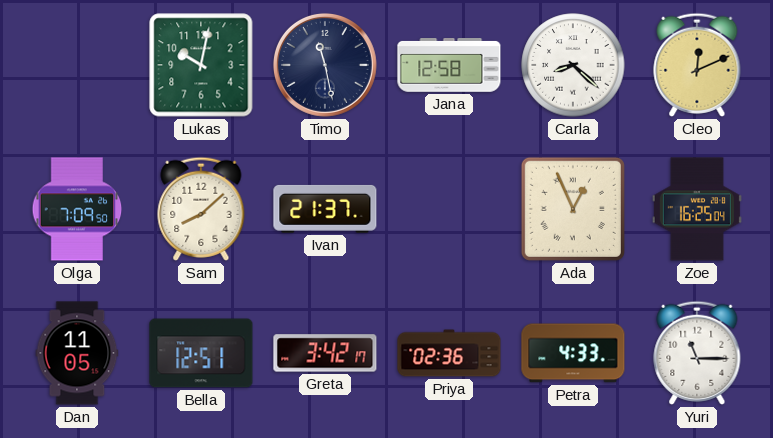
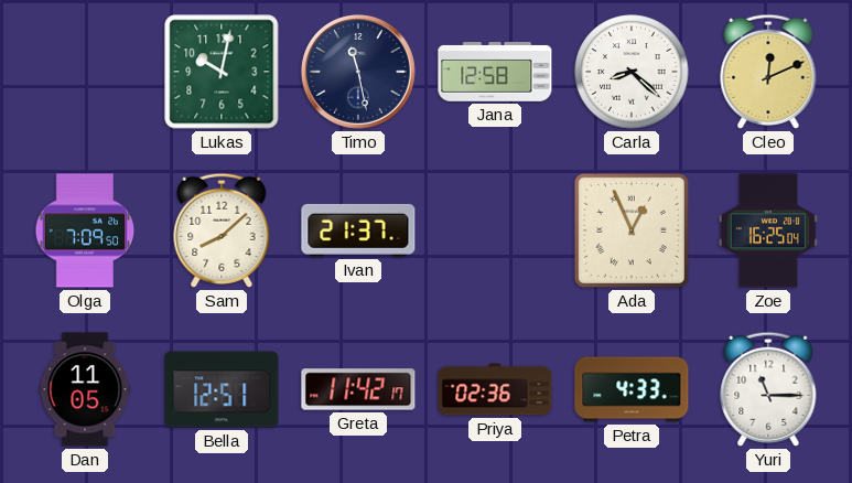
Greta: 3:42 -> 11:42
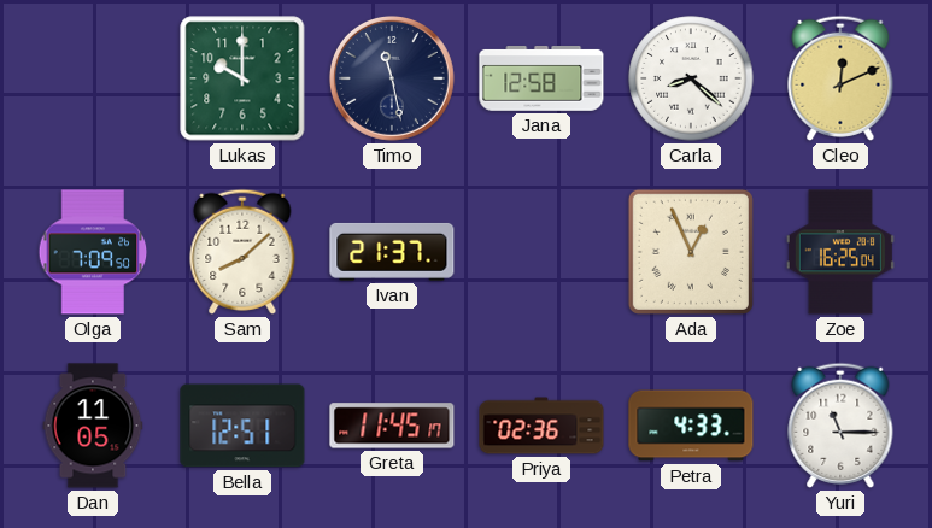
Lukas: 10:02 -> 10:00
Greta: 11:42 -> 11:45
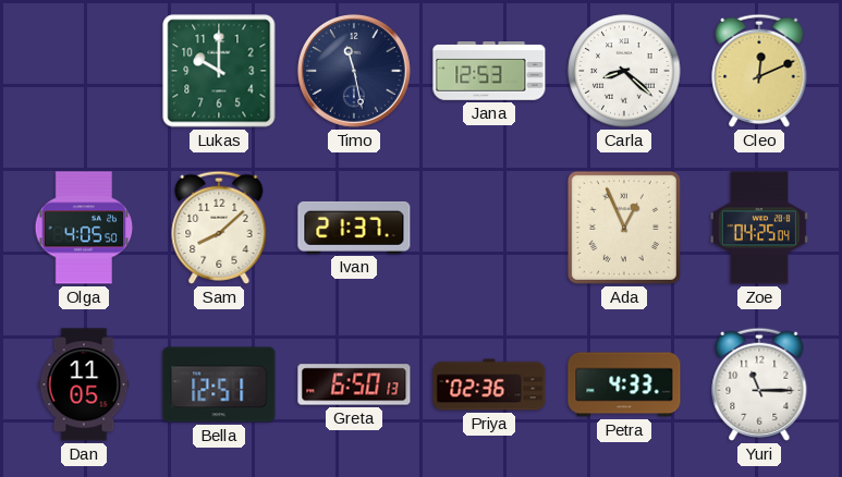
Jana: 12:58 -> 12:53
Olga: 7:09 -> 4:05
Zoe: 16:25 -> 04:25
Greta: 11:45 -> 6:50
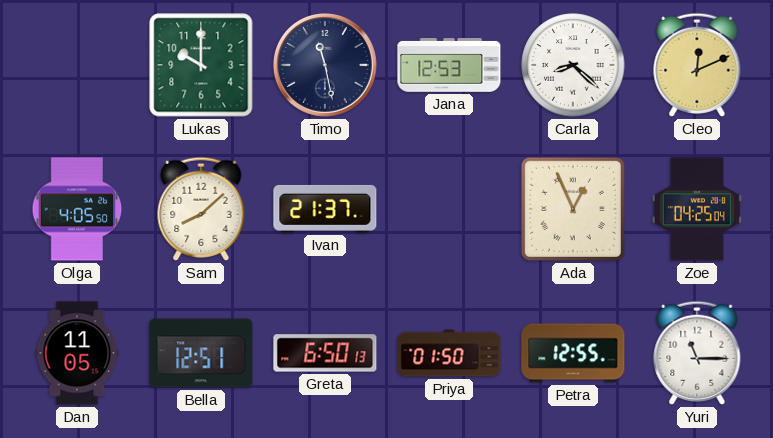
Priya: 02:36 -> 01:50
Petra: 4:33 -> 12:55
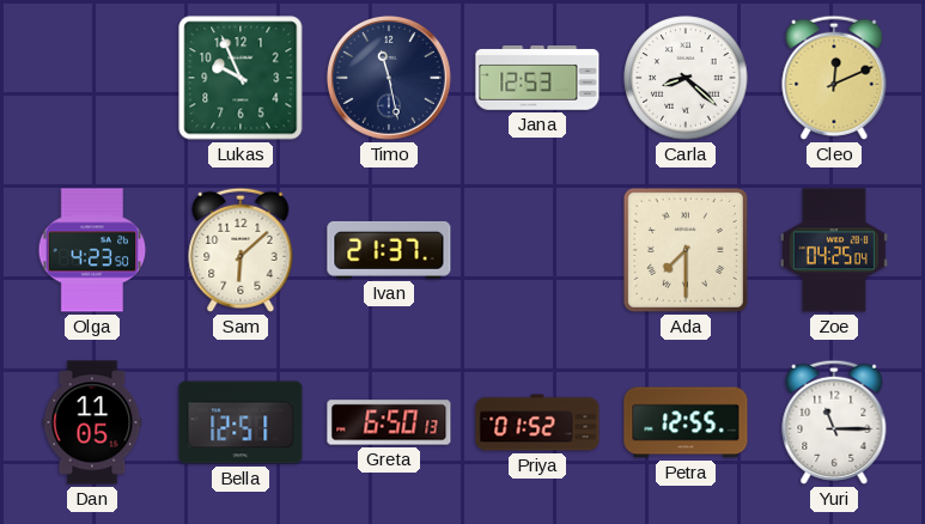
Lukas: 10:00 -> 9:56
Olga: 4:05 -> 4:23
Sam: 8:08 -> 6:08
Ada: 12:56 -> 7:30
Priya: 01:50 -> 01:52
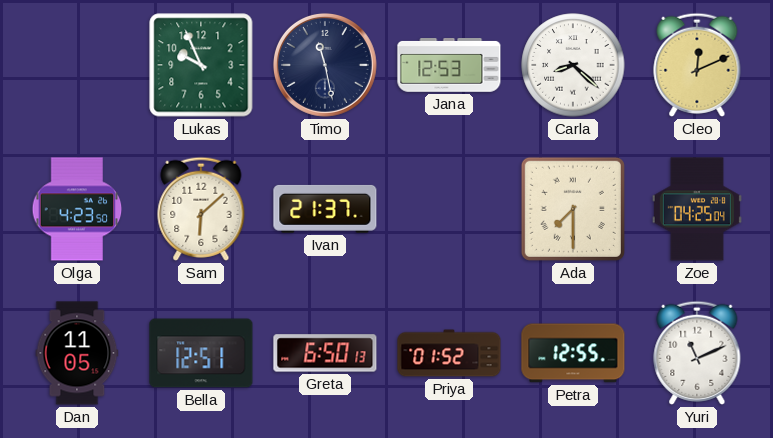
Yuri: 11:15 -> 11:11
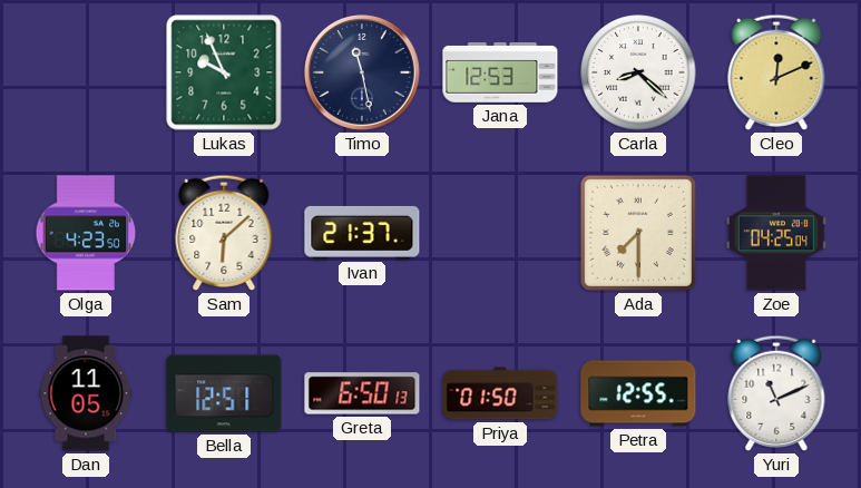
Priya: 01:52 -> 01:50
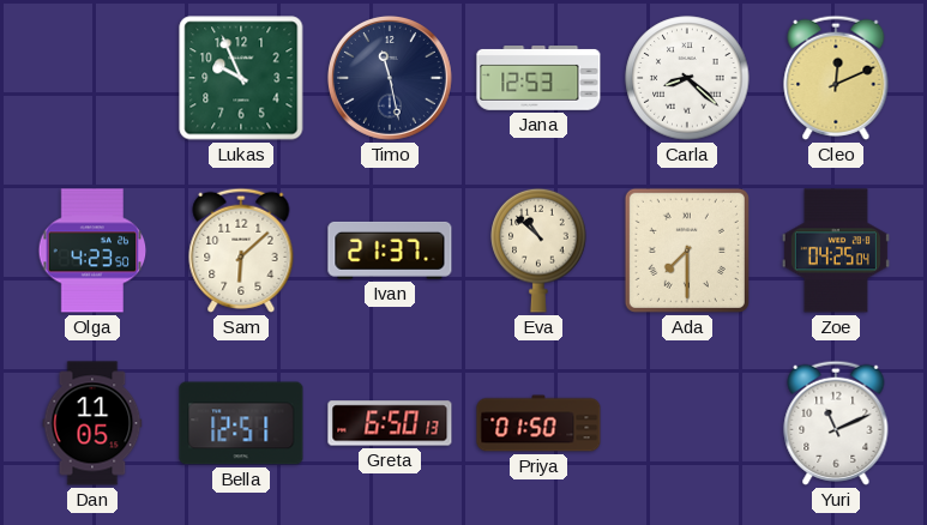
Eva: none -> 10:52
Petra: 12:55 -> none
